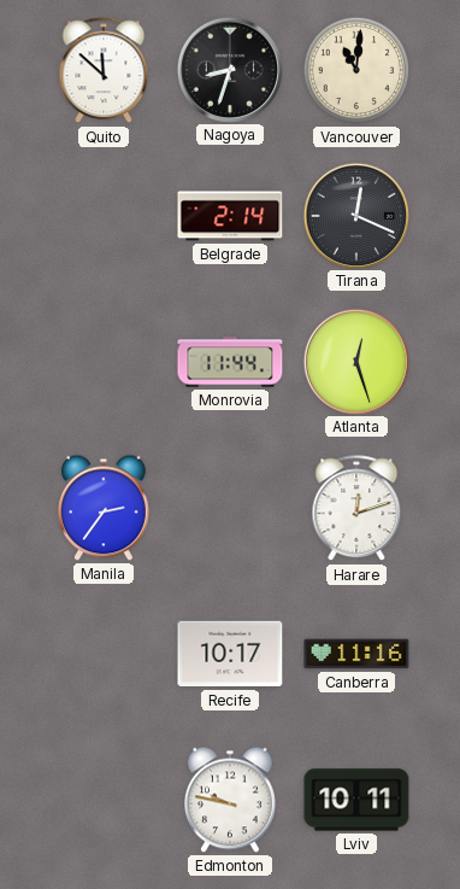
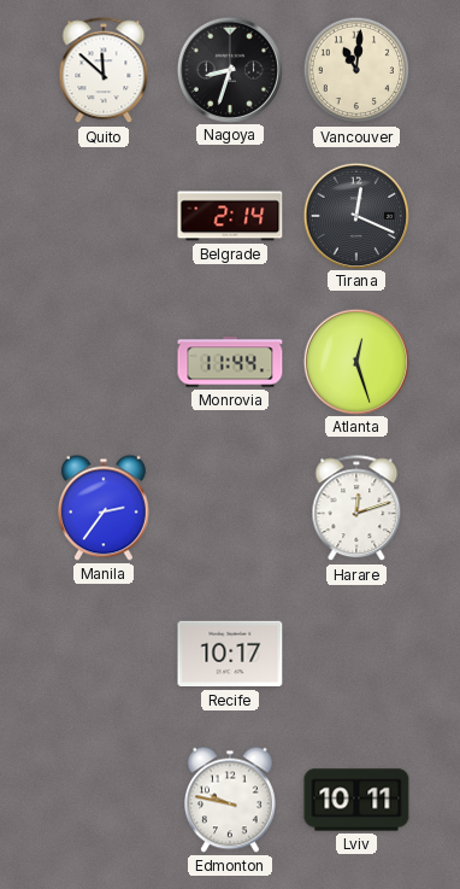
Canberra: 11:16 -> none
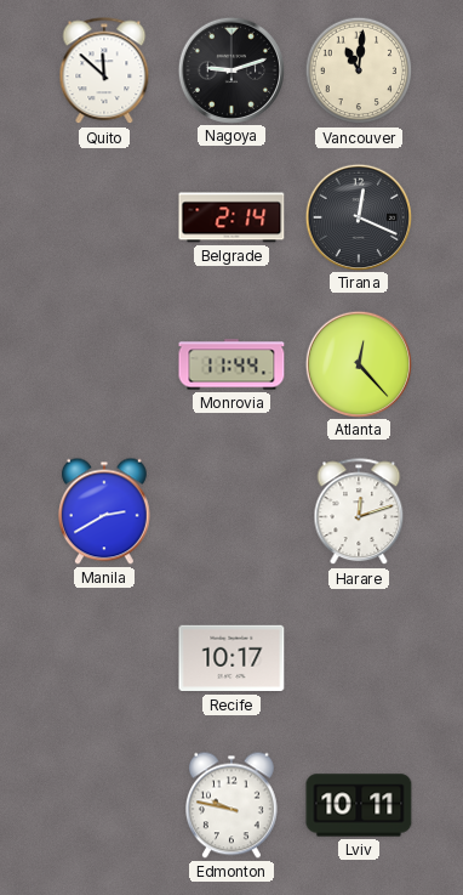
Nagoya: 8:33 -> 9:12
Atlanta: 12:27 -> 12:23
Manila: 2:36 -> 2:40
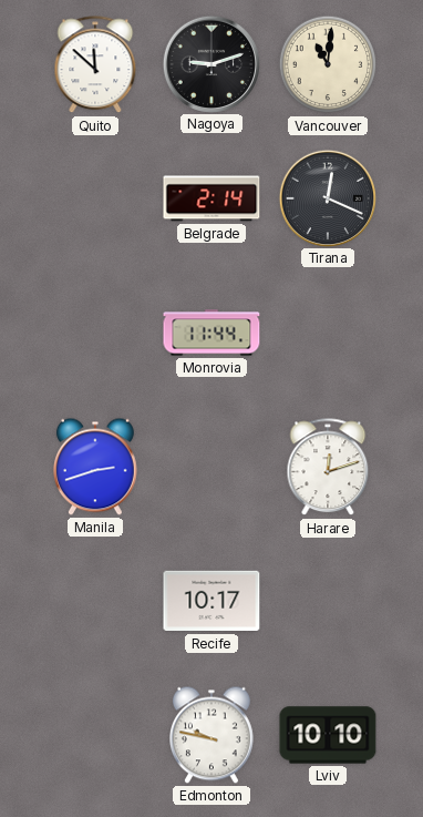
Atlanta: 12:23 -> none
Manila: 2:40 -> 2:42
Lviv: 10:11 -> 10:10
